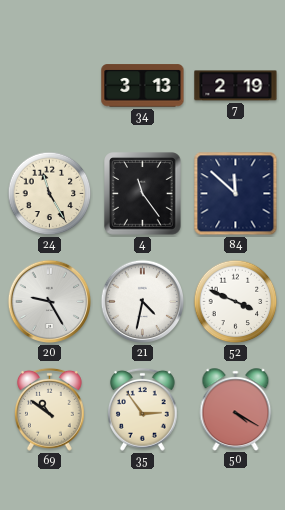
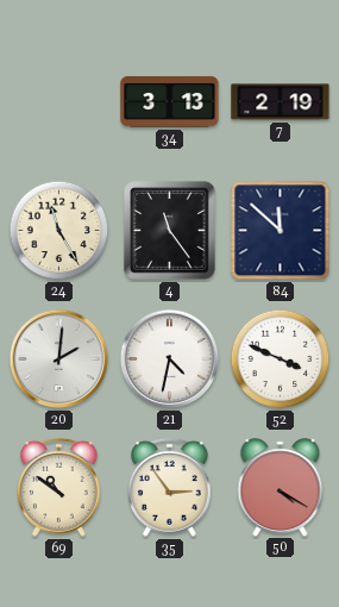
20: 9:25 -> 2:01
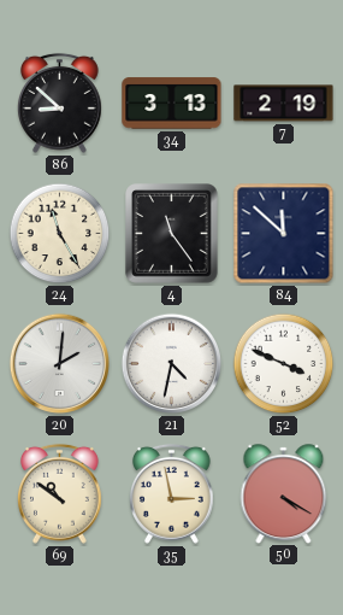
86: none -> 8:52
35: 2:54 -> 2:58
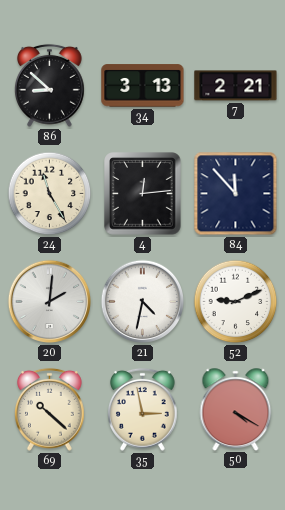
7: 2:19 -> 2:21
4: 11:24 -> 12:14
84: 11:52 -> 11:53
52: 3:49 -> 9:11
69: 10:51 -> 10:22
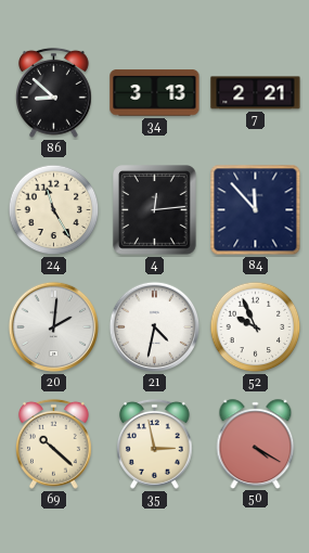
52: 9:11 -> 9:56
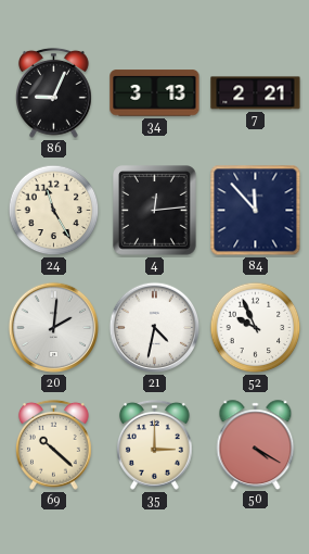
86: 8:52 -> 9:04
35: 2:58 -> 3:00
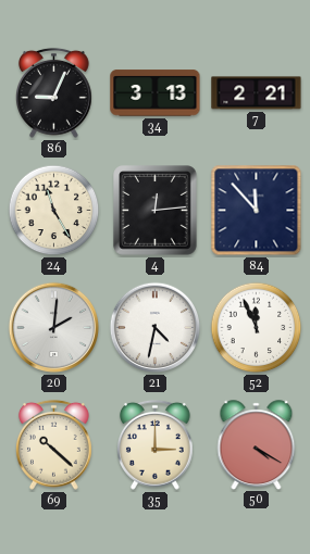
52: 9:56 -> 11:56
